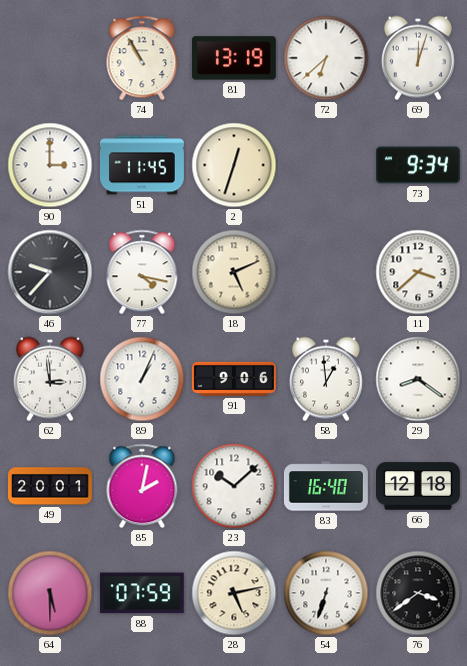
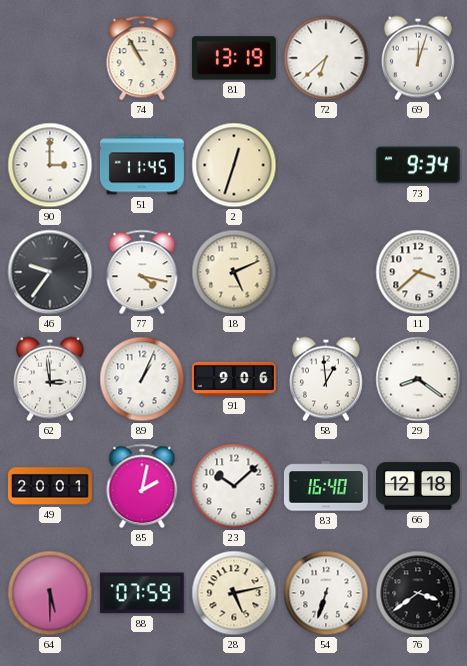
46: 9:37 -> 9:36
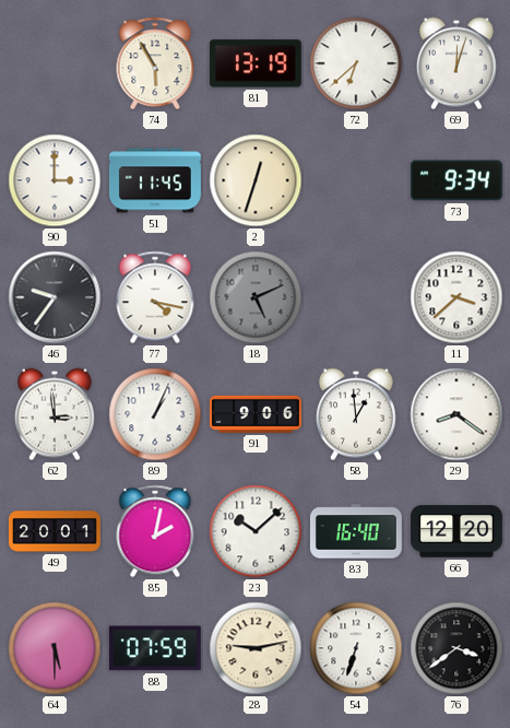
74: 10:55 -> 5:55
18 dial: cream -> grey
66: 12:18 -> 12:20
28: 5:13 -> 9:13
